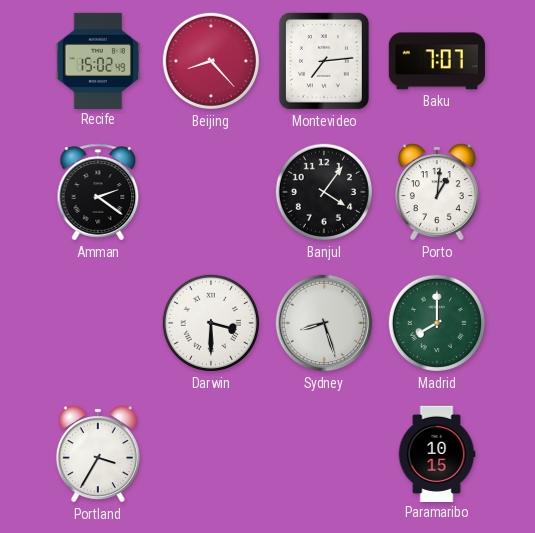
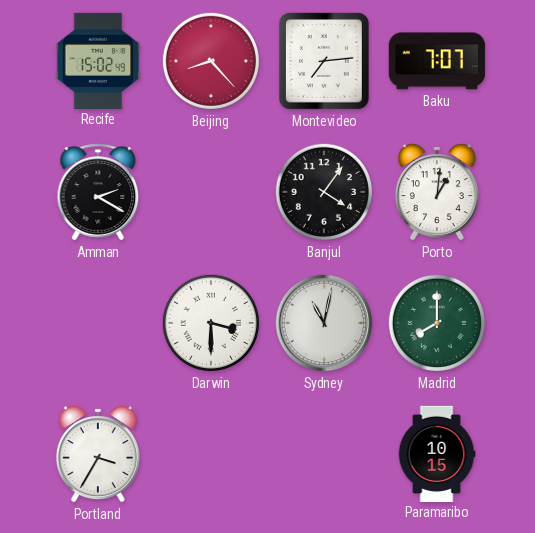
Amman: 2:21 -> 2:20
Sydney: 8:27 -> 11:02
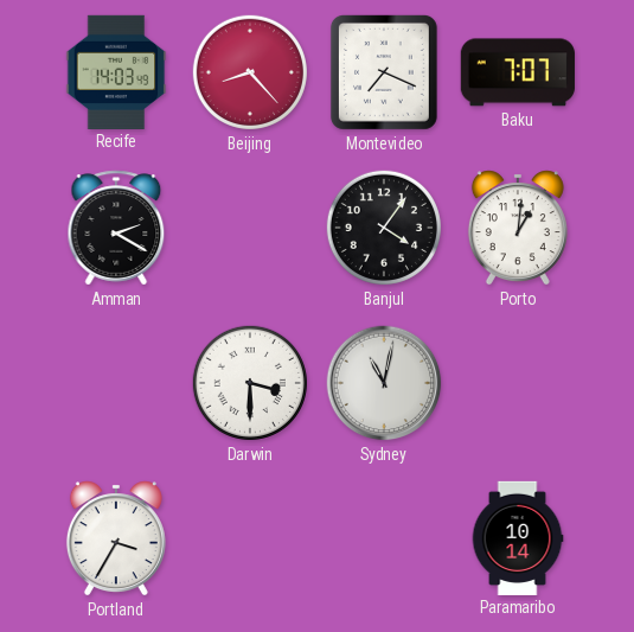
Recife: 15:02 -> 14:03
Montevideo: 7:14 -> 7:19
Madrid: 8:00 -> none
Paramaribo: 10:15 -> 10:14
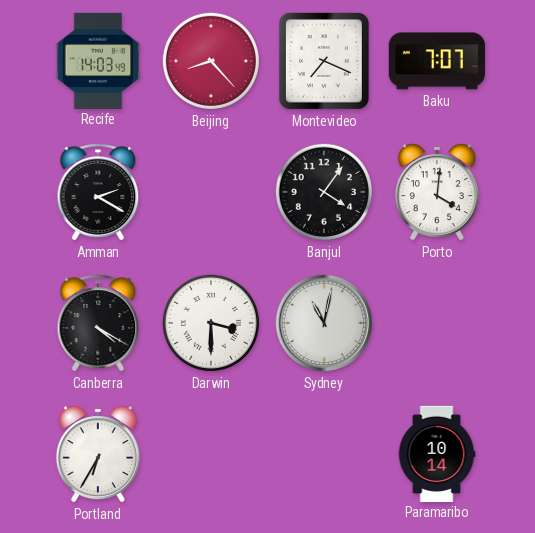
Porto: 1:01 -> 4:01
Canberra: none -> 4:20
Portland: 3:35 -> 6:35
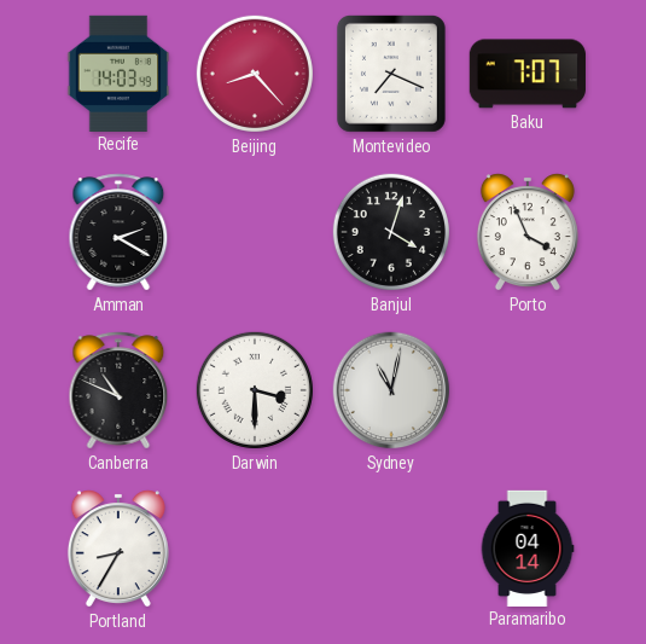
Banjul: 4:06 -> 4:03
Porto: 4:01 -> 3:56
Canberra: 4:20 -> 10:49
Portland: 6:35 -> 8:35
Paramaribo: 10:14 -> 04:14
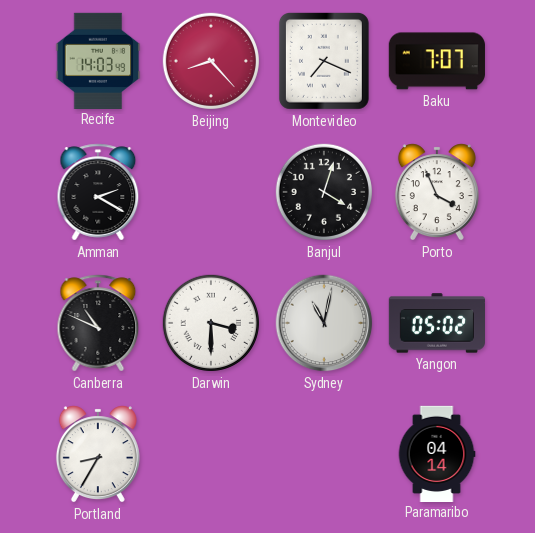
Yangon: none -> 05:02
